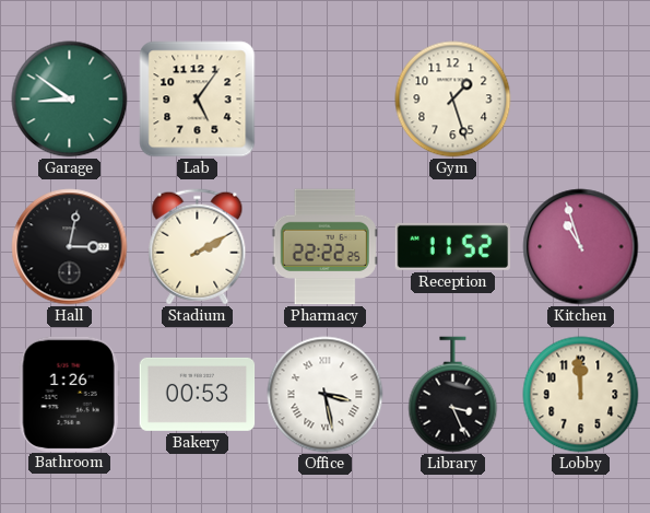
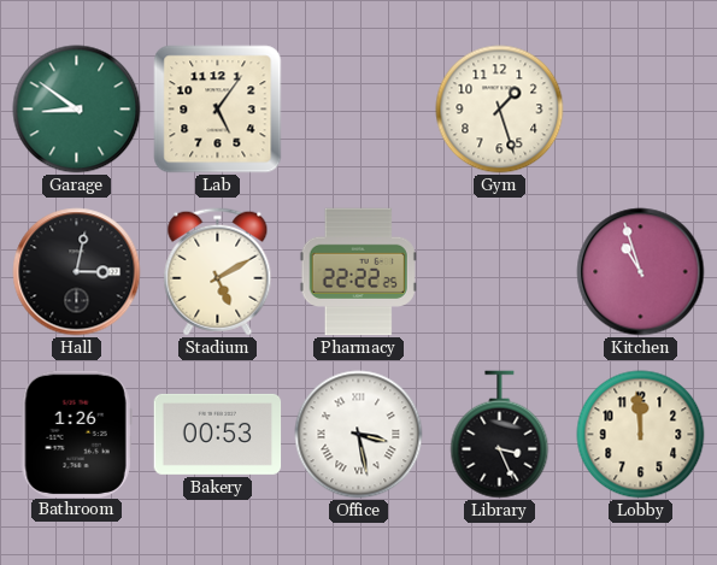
Stadium: 2:10 -> 5:10
Reception: 11:52 -> none
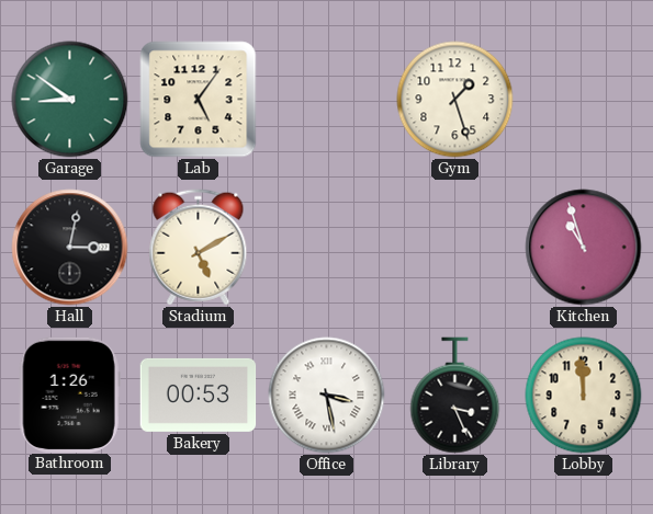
Pharmacy: 22:22 -> none
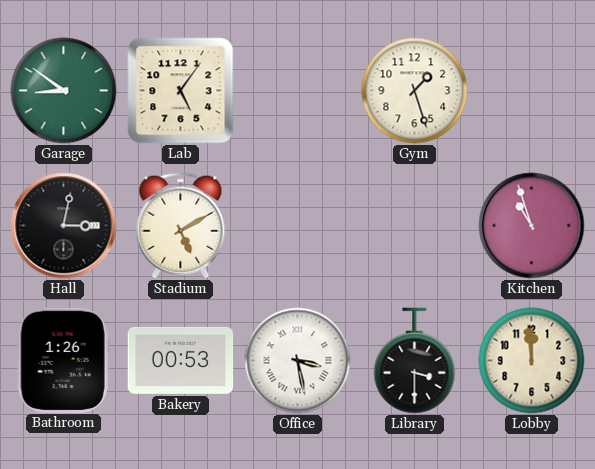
Library: 3:26 -> 3:30
